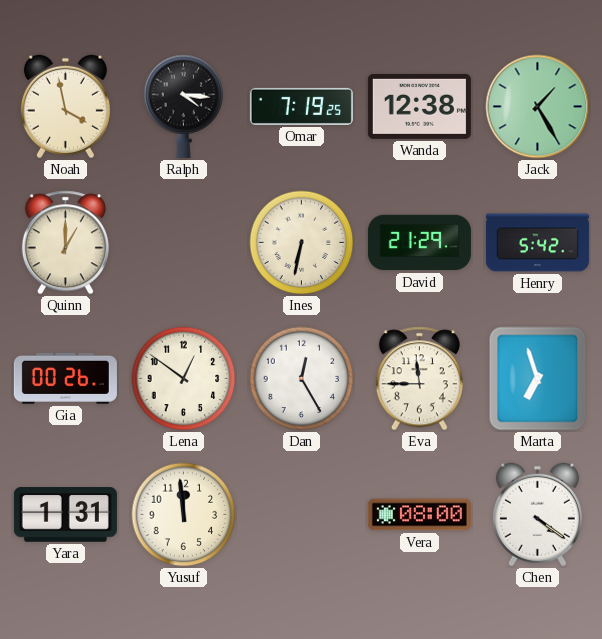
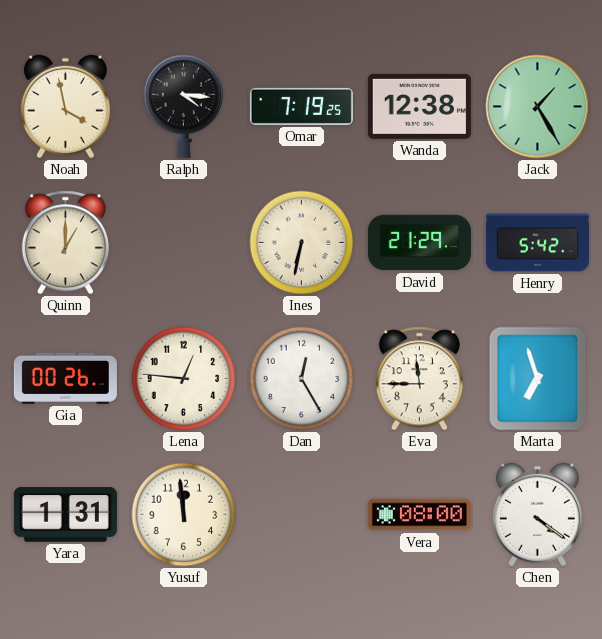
Lena: 12:51 -> 12:46
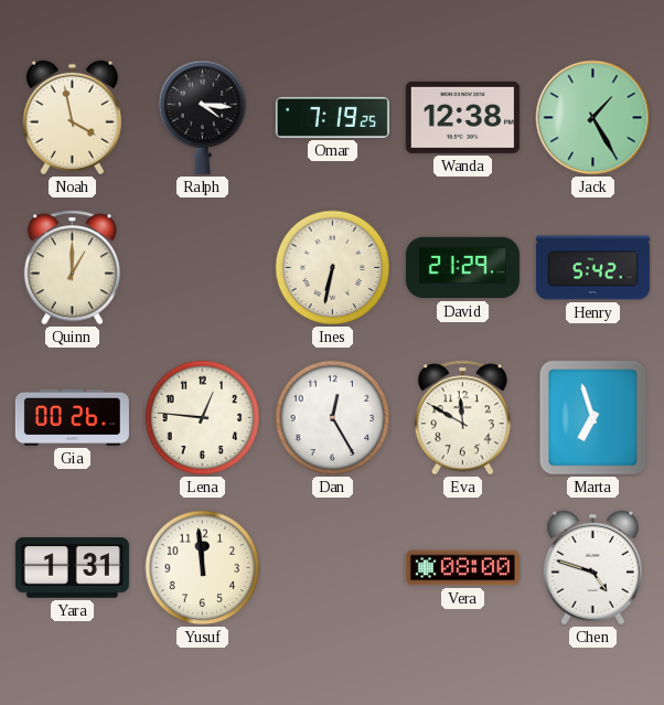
Eva: 11:45 -> 11:50
Chen: 4:21 -> 4:48
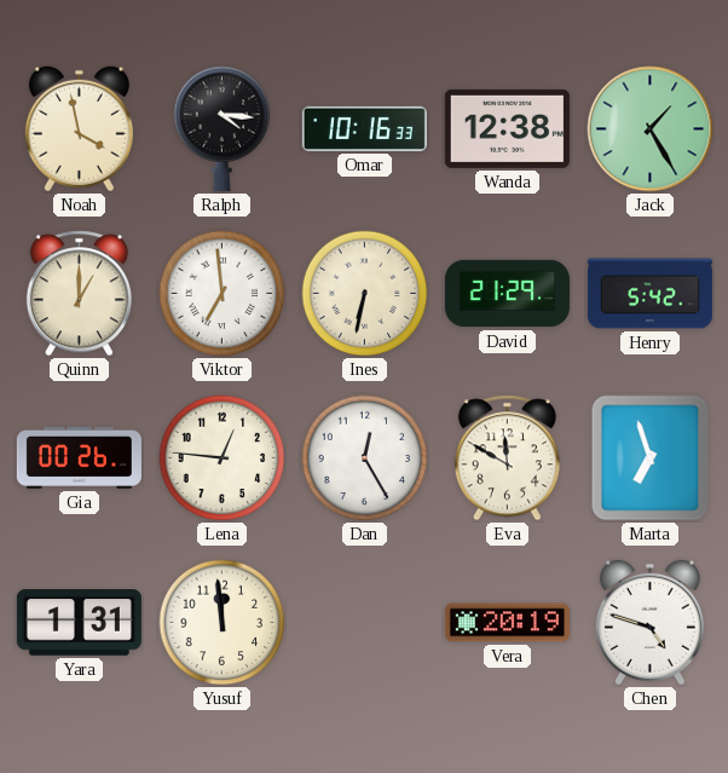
Omar: 7:19 -> 10:16
Viktor: none -> 6:59
Vera: 08:00 -> 20:19
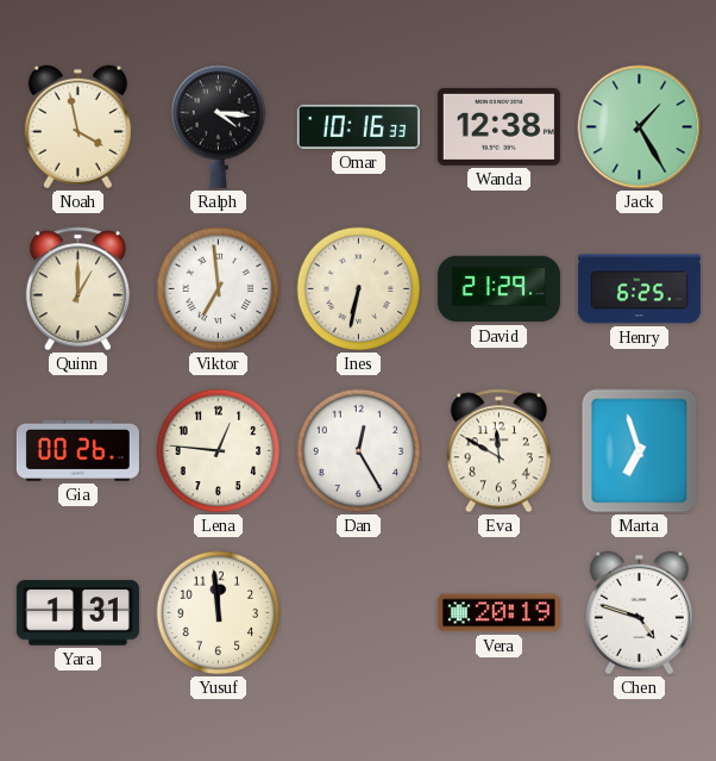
Henry: 5:42 -> 6:25
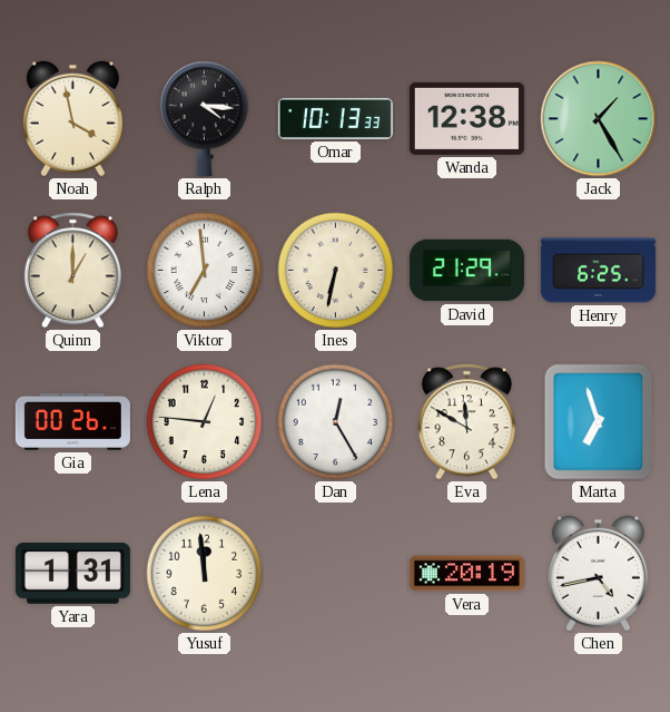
Omar: 10:16 -> 10:13
Chen: 4:48 -> 4:43
